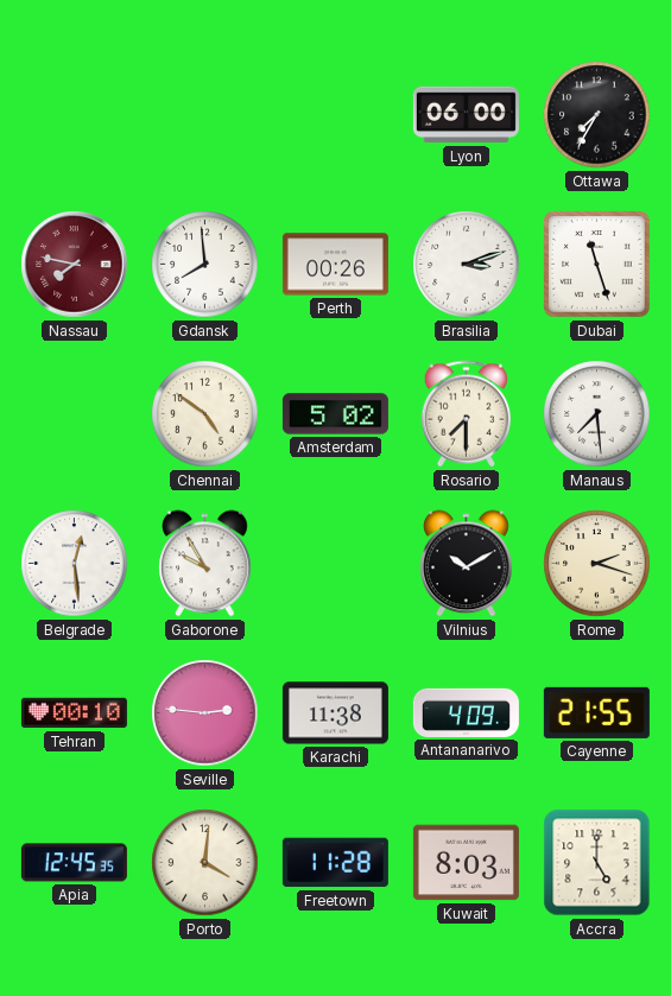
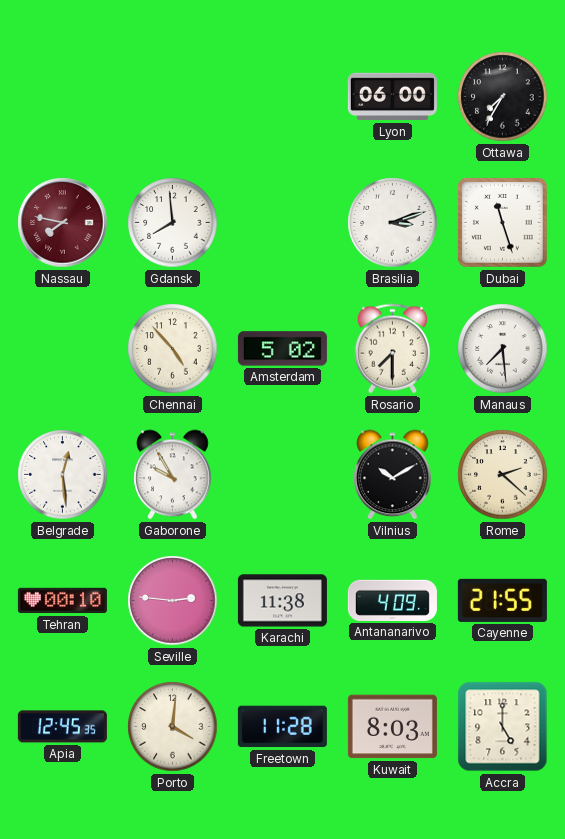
Perth: 00:26 -> none
Chennai: 4:51 -> 4:53
Rome: 2:18 -> 2:22
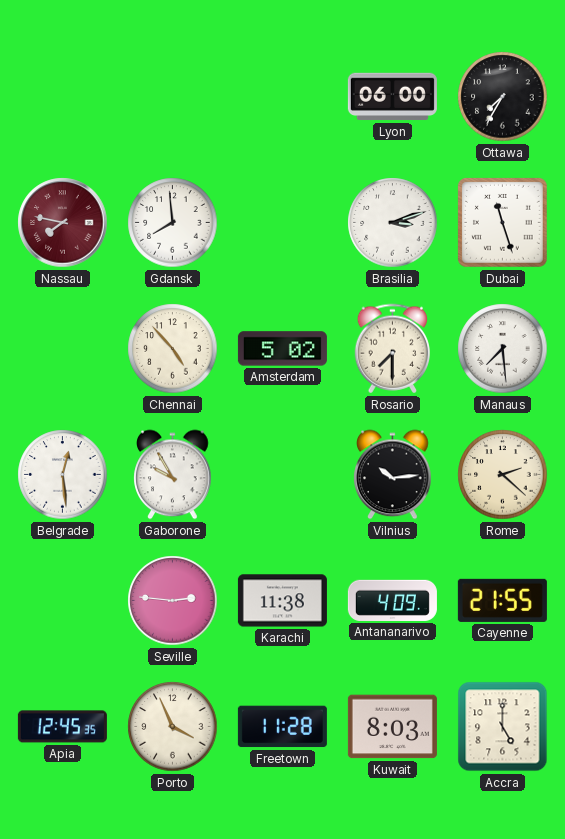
Vilnius: 10:10 -> 10:14
Tehran: 00:10 -> none
Porto: 4:01 -> 3:56
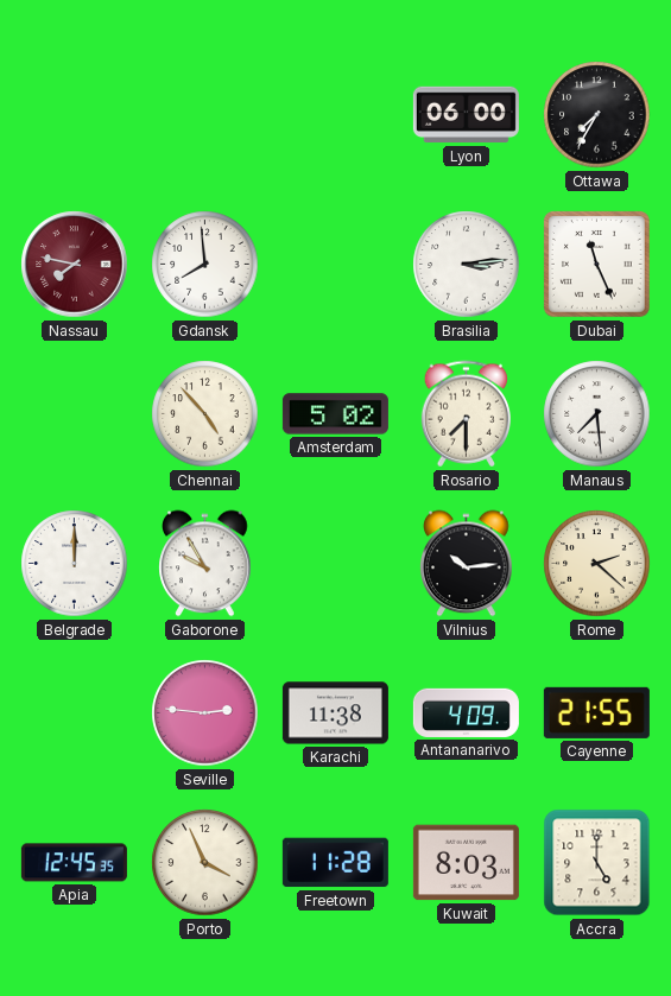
Brasilia: 3:12 -> 3:14
Dubai: 11:27 -> 11:26
Belgrade: 12:29 -> 12:00
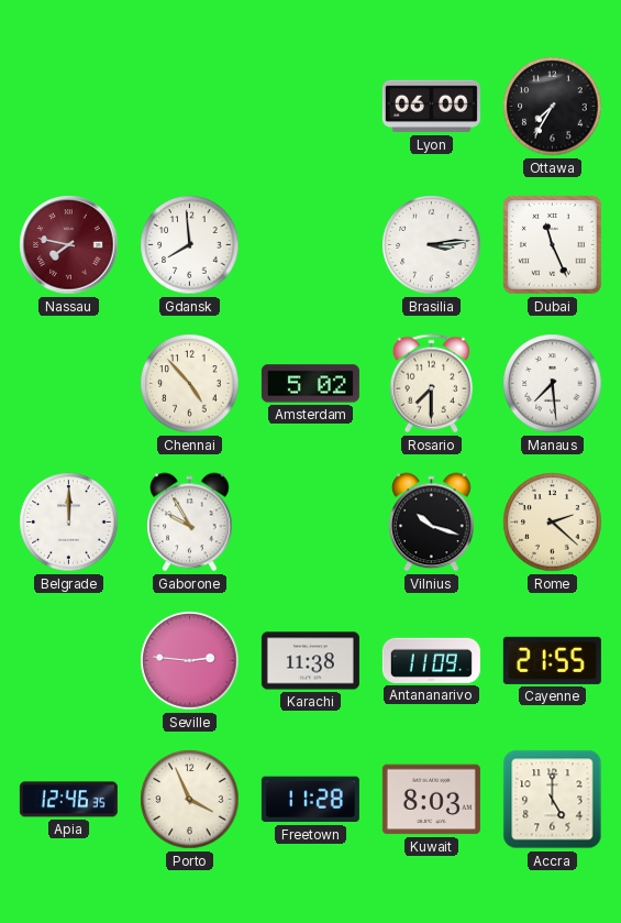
Vilnius: 10:14 -> 10:18
Antananarivo: 4:09 -> 11:09
Apia: 12:45 -> 12:46
